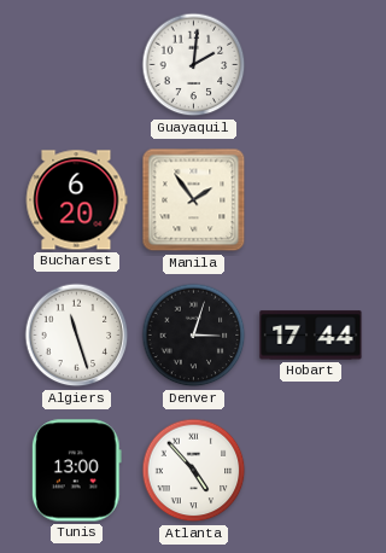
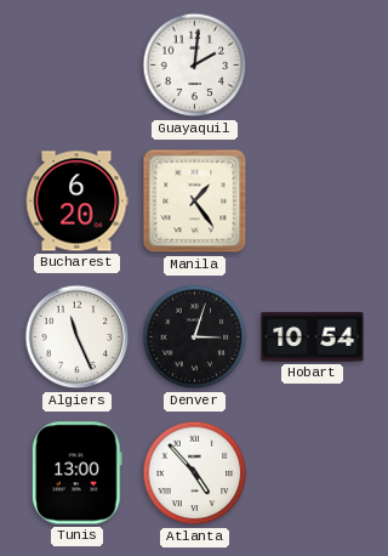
Manila: 1:54 -> 1:24
Algiers: 11:27 -> 11:26
Hobart: 17:44 -> 10:54
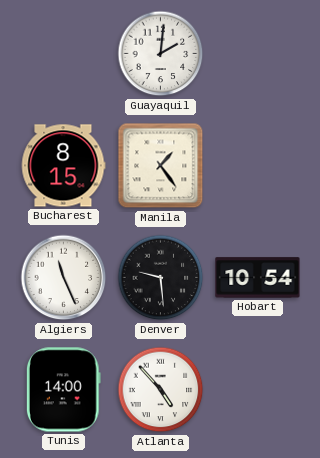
Bucharest: 6:20 -> 8:15
Denver: 3:03 -> 9:29
Tunis: 13:00 -> 14:00
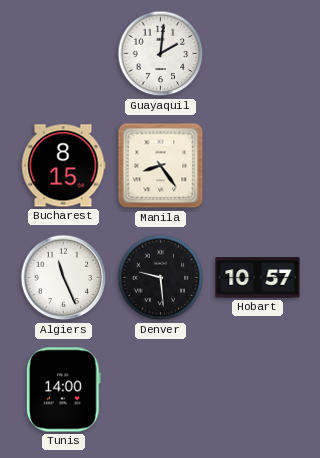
Manila: 1:24 -> 8:24
Hobart: 10:54 -> 10:57
Atlanta: 4:53 -> none
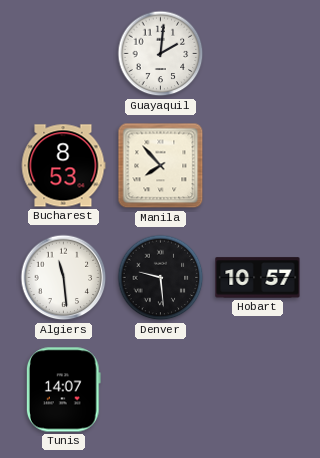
Bucharest: 8:15 -> 8:53
Manila: 8:24 -> 7:53
Algiers: 11:26 -> 11:29
Tunis: 14:00 -> 14:07
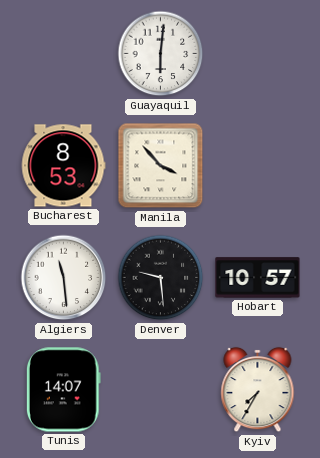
Guayaquil: 2:01 -> 6:01
Manila: 7:53 -> 3:53
Kyiv: none -> 7:35
